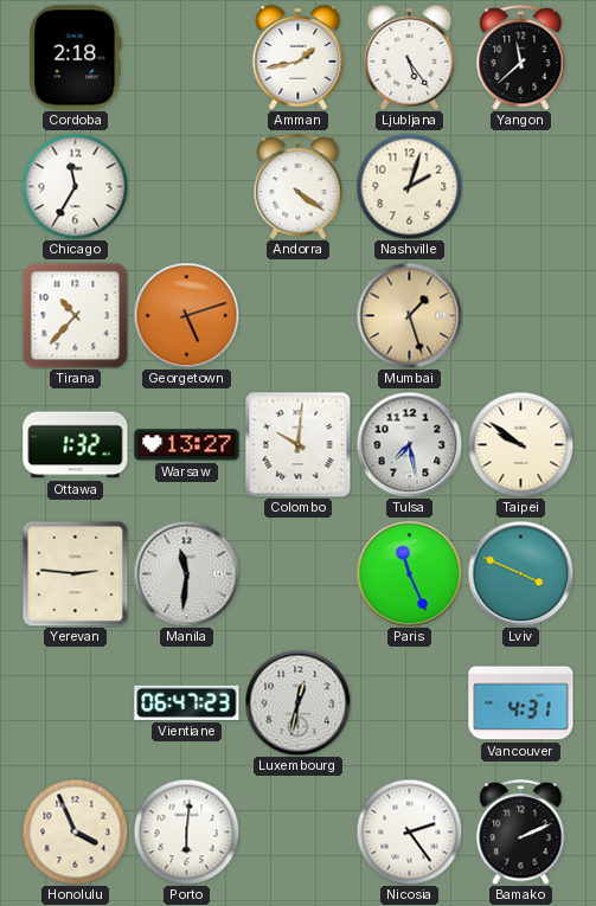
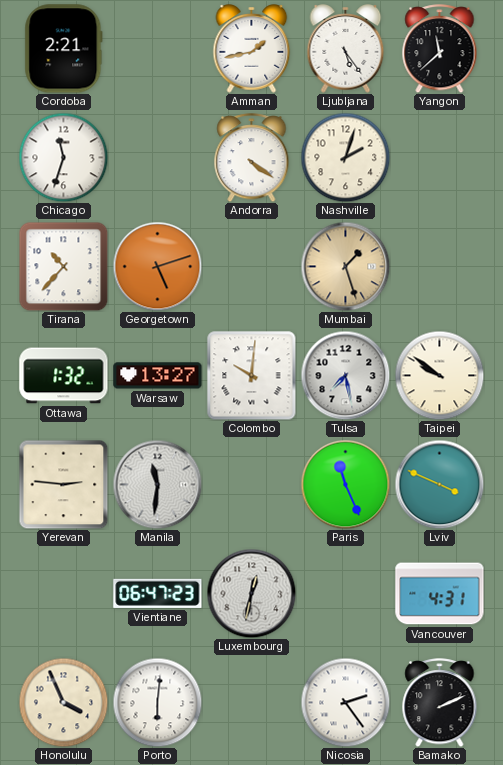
Cordoba: 2:18 -> 2:21
Chicago: 11:35 -> 11:33
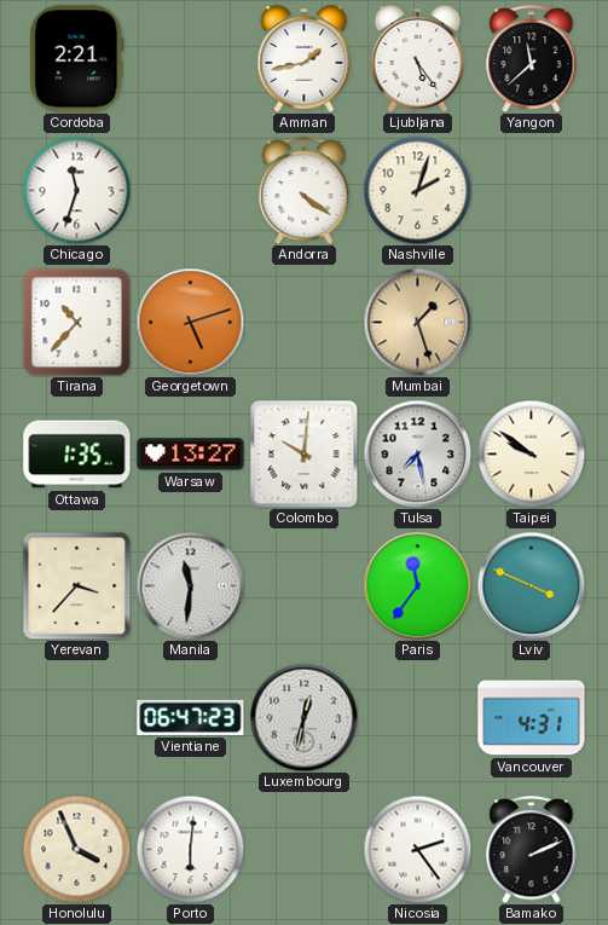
Ottawa: 1:32 -> 1:35
Yerevan: 2:46 -> 3:37
Paris: 11:26 -> 11:36
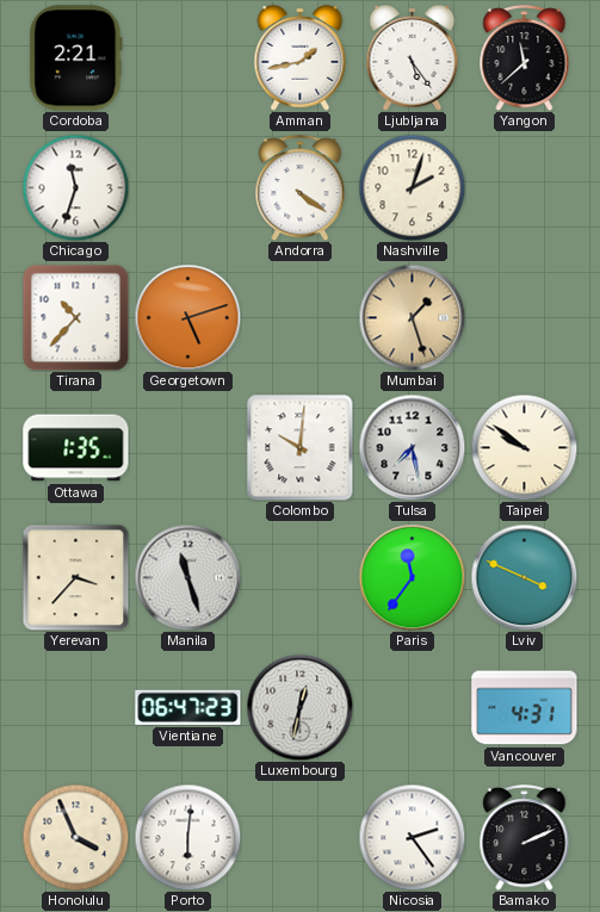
Warsaw: 13:27 -> none
Manila: 11:31 -> 11:27
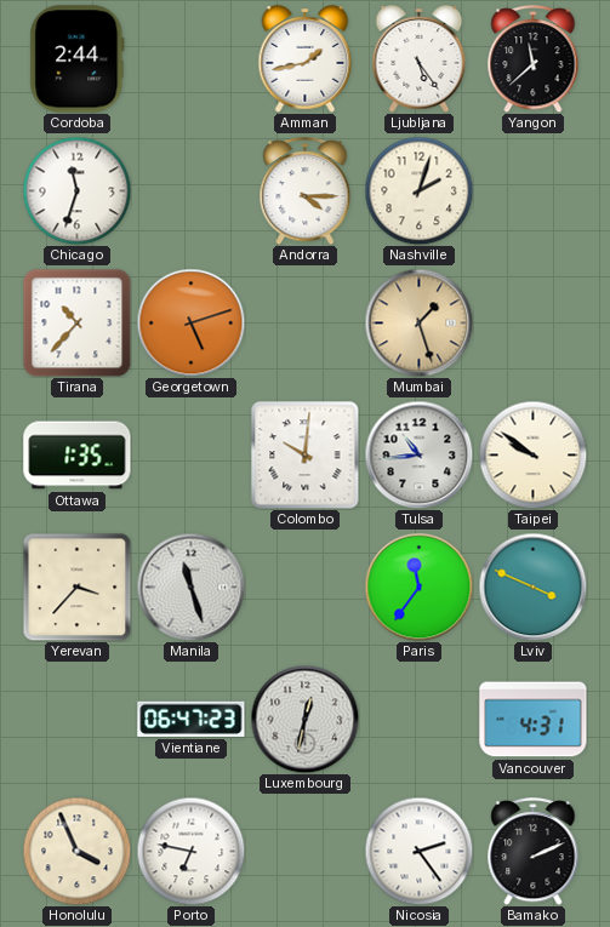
Cordoba: 2:21 -> 2:44
Andorra: 4:21 -> 4:15
Tulsa: 7:28 -> 10:44
Porto: 6:01 -> 6:47
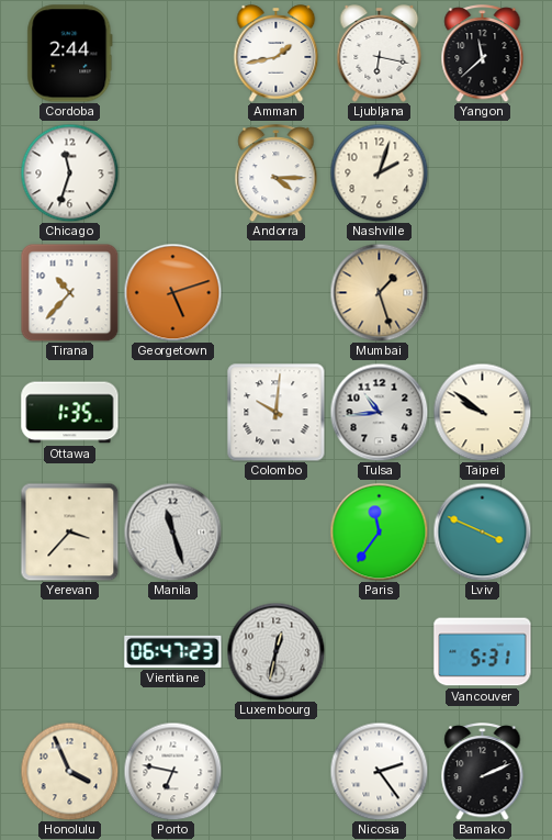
Ljubljana: 5:24 -> 6:17
Vancouver: 4:31 -> 5:31
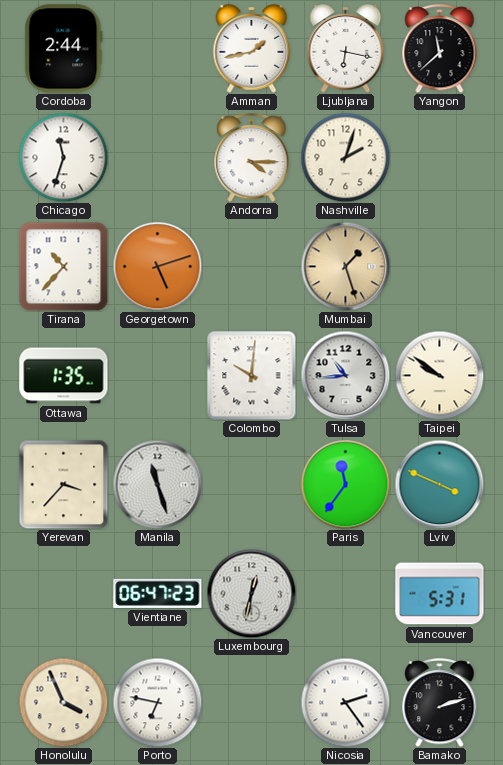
Bamako: 2:11 -> 2:12
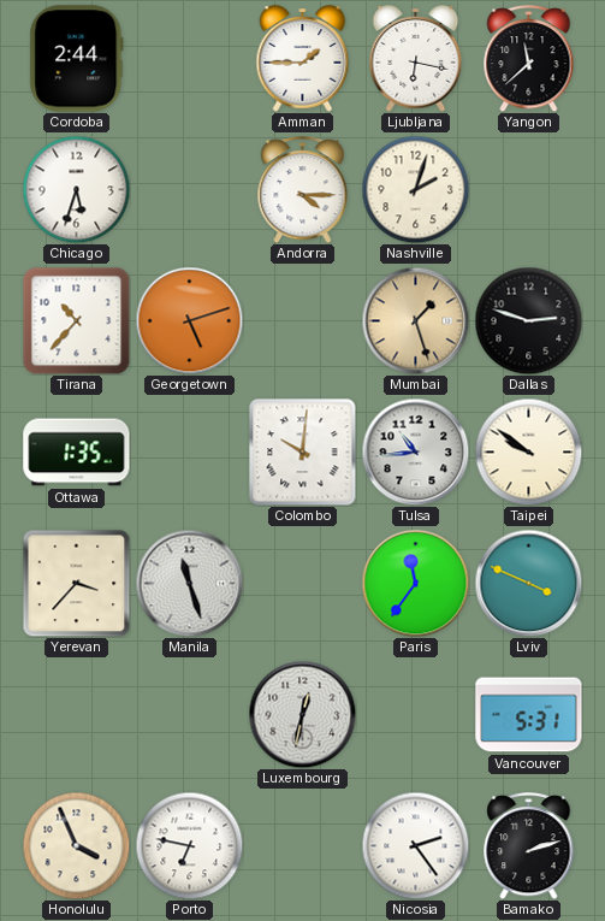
Amman: 1:43 -> 1:45
Chicago: 11:33 -> 5:33
Dallas: none -> 2:48
Vientiane: 06:47 -> none
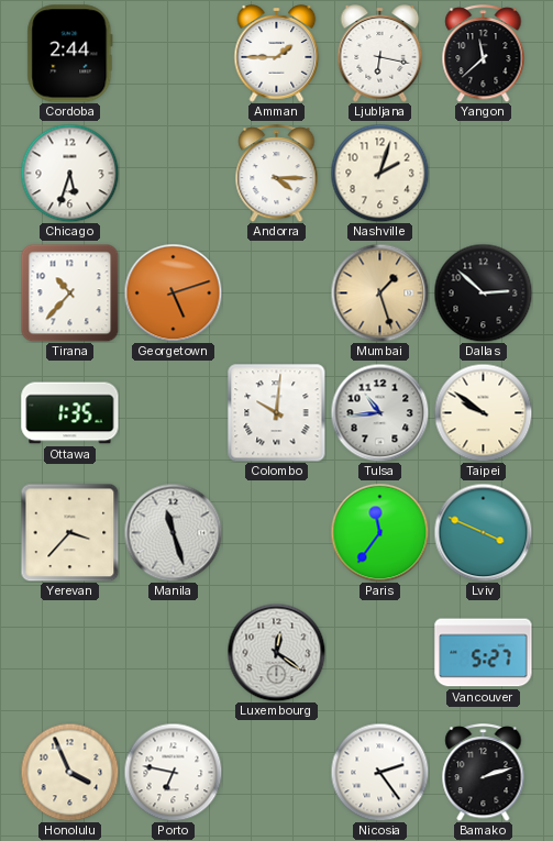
Dallas: 2:48 -> 2:52
Luxembourg: 12:32 -> 12:21
Vancouver: 5:31 -> 5:27
